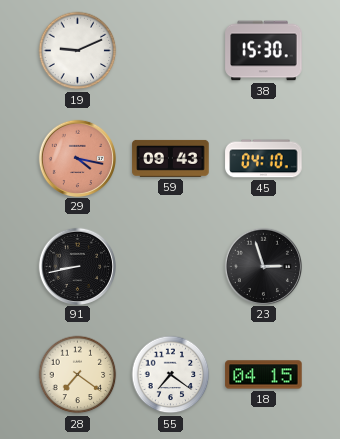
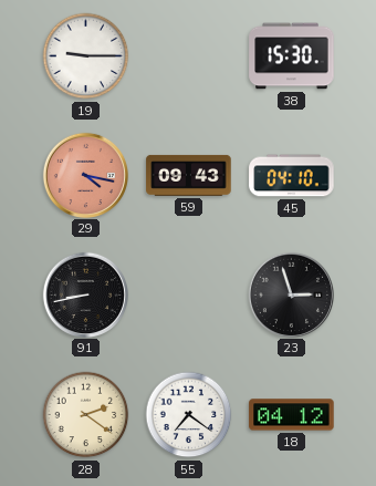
19: 9:11 -> 9:15
28: 7:21 -> 2:21
18: 04:15 -> 04:12
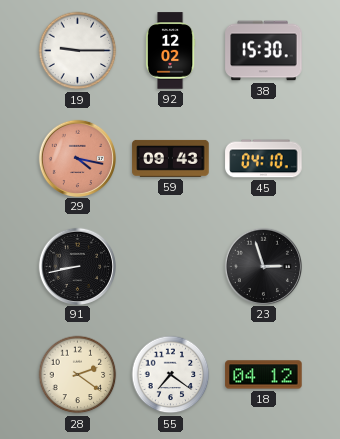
92: none -> 12:02
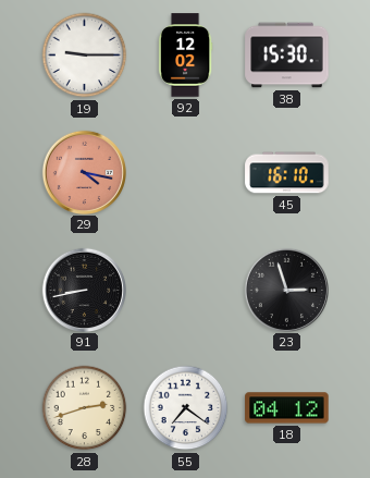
59: 09:43 -> none
45: 04:10 -> 16:10
28: 2:21 -> 2:42
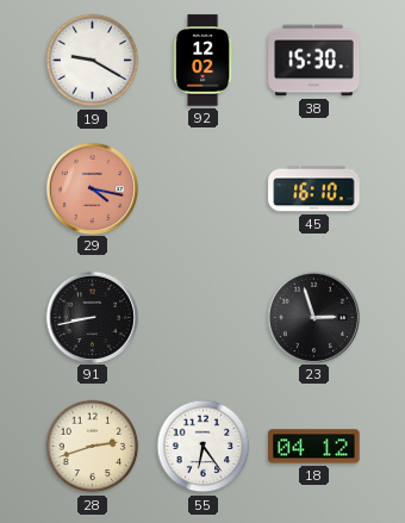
19: 9:15 -> 9:20
55: 7:21 -> 6:24
